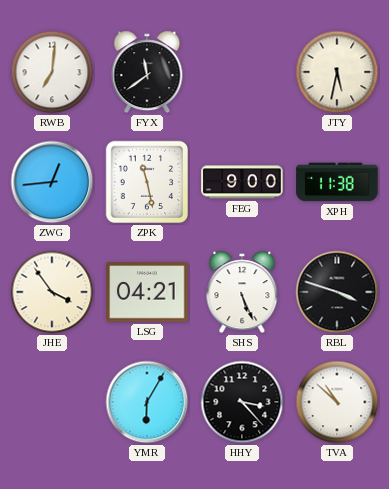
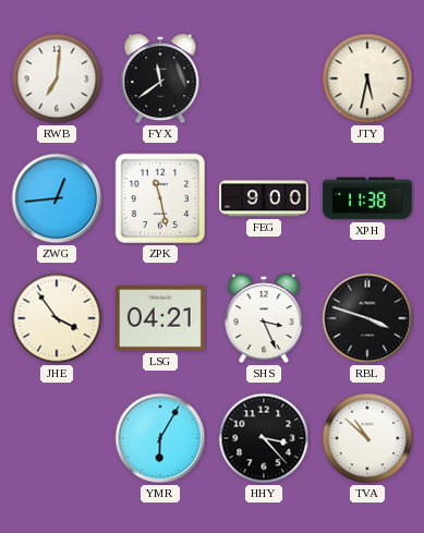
SHS: 5:26 -> 3:26
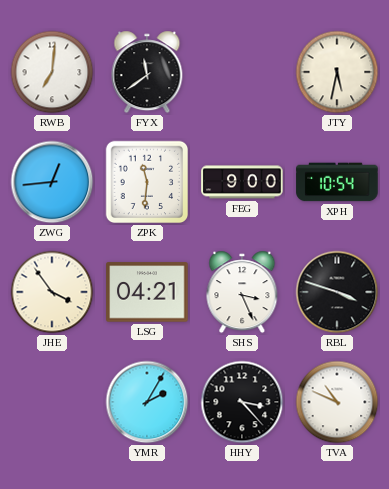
ZPK: 11:28 -> 11:31
XPH: 11:38 -> 10:54
YMR: 6:05 -> 2:05
TVA: 10:52 -> 10:49
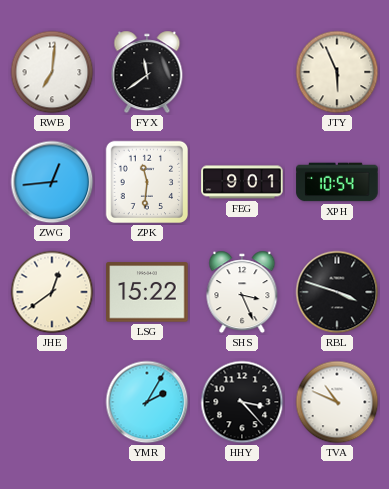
JTY: 5:32 -> 5:56
FEG: 9:00 -> 9:01
JHE: 3:54 -> 12:39
LSG: 04:21 -> 15:22
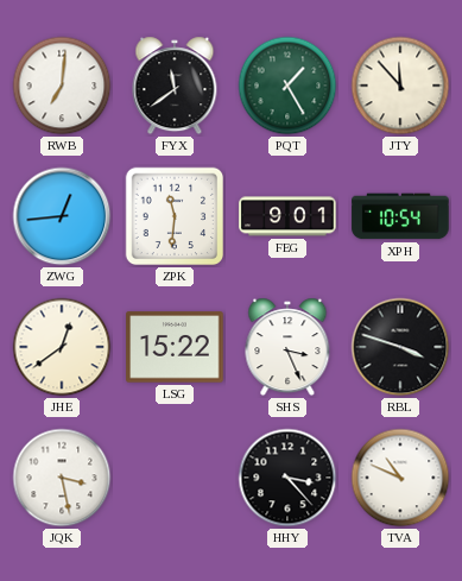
PQT: none -> 1:25
JTY: 5:56 -> 11:53
JQK: none -> 3:28
YMR: 2:05 -> none
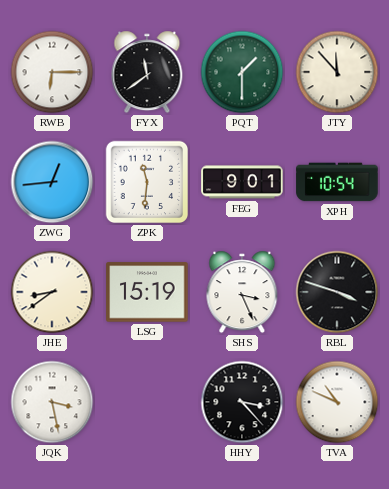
RWB: 7:01 -> 6:15
PQT: 1:25 -> 1:30
JHE: 12:39 -> 8:39
LSG: 15:22 -> 15:19
